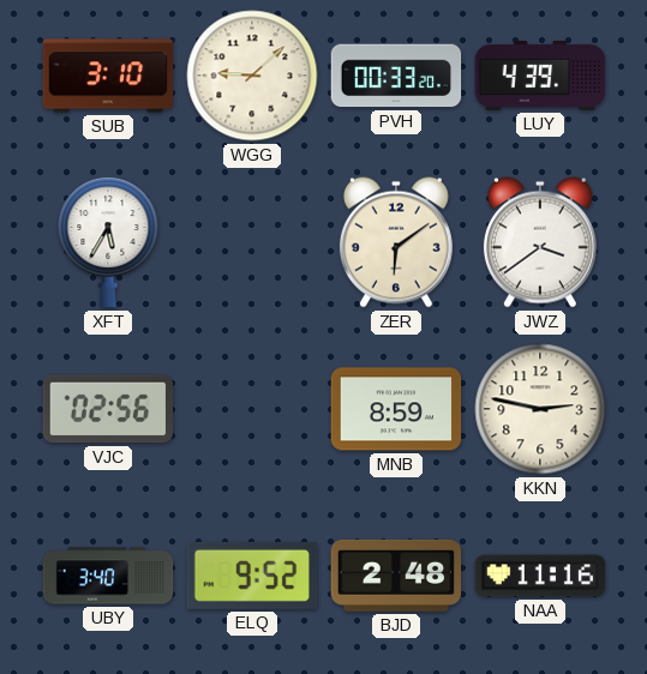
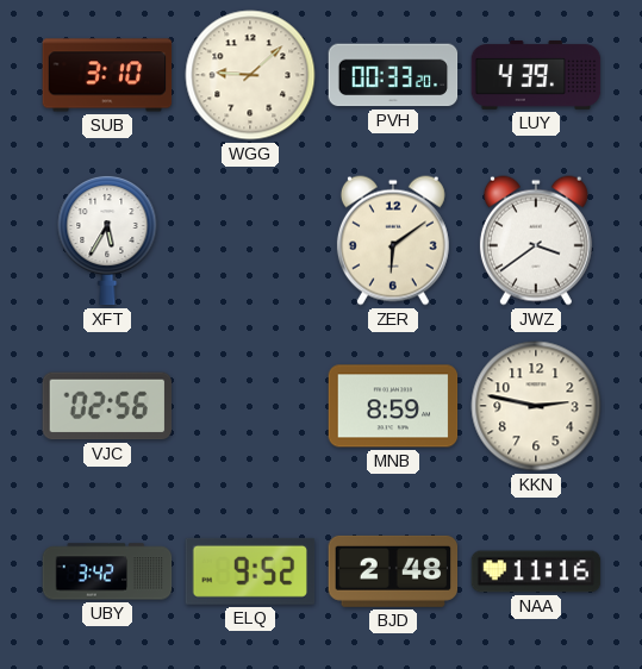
UBY: 3:40 -> 3:42
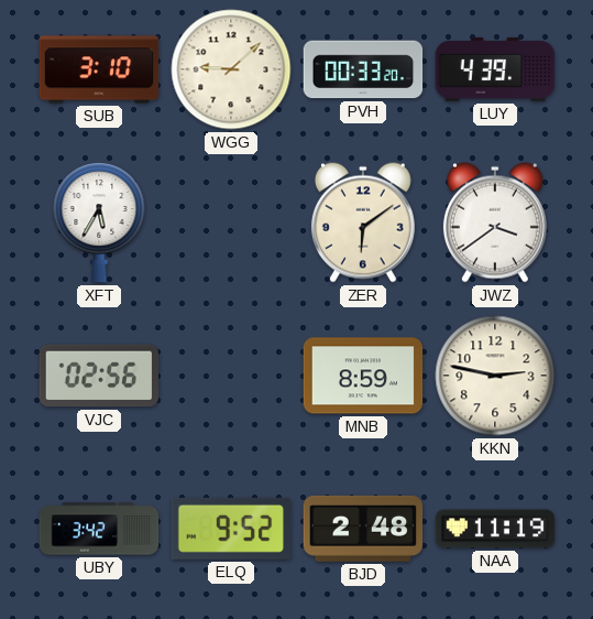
NAA: 11:16 -> 11:19
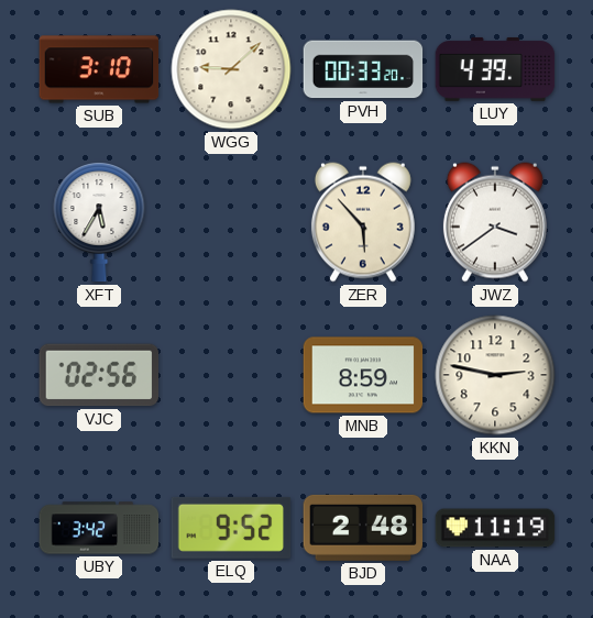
ZER: 6:09 -> 5:53
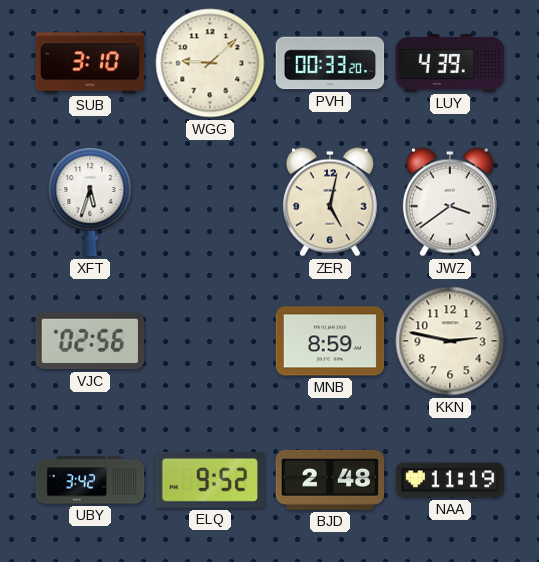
XFT: 5:35 -> 5:33
ZER: 5:53 -> 5:02
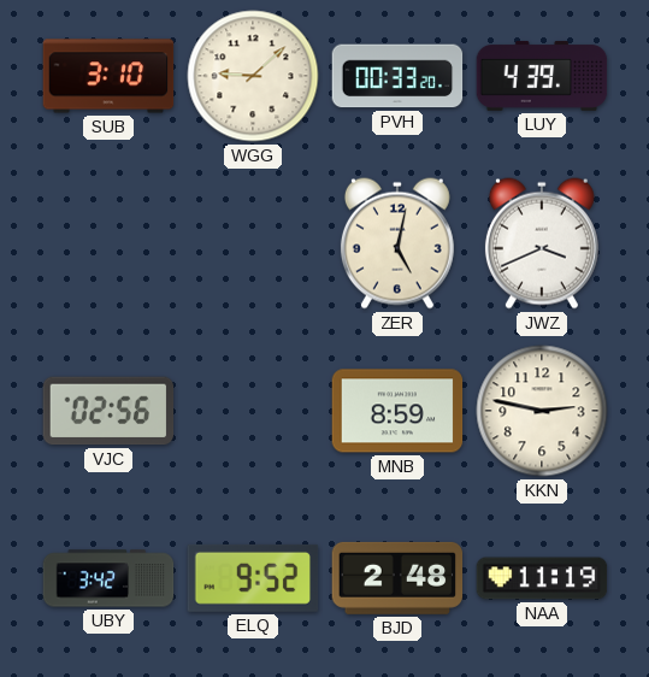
XFT: 5:33 -> none
JWZ: 3:39 -> 3:41
